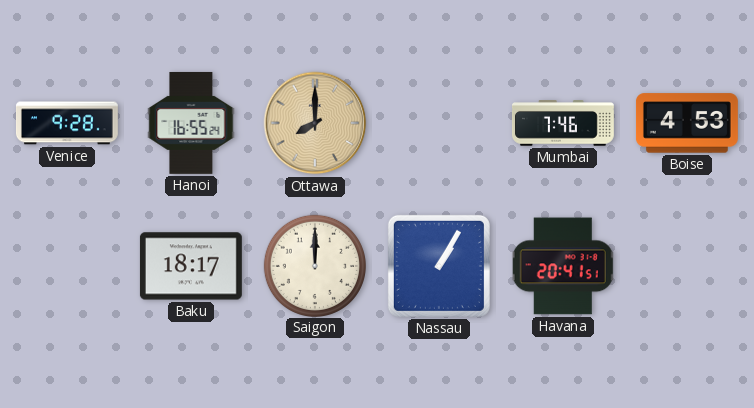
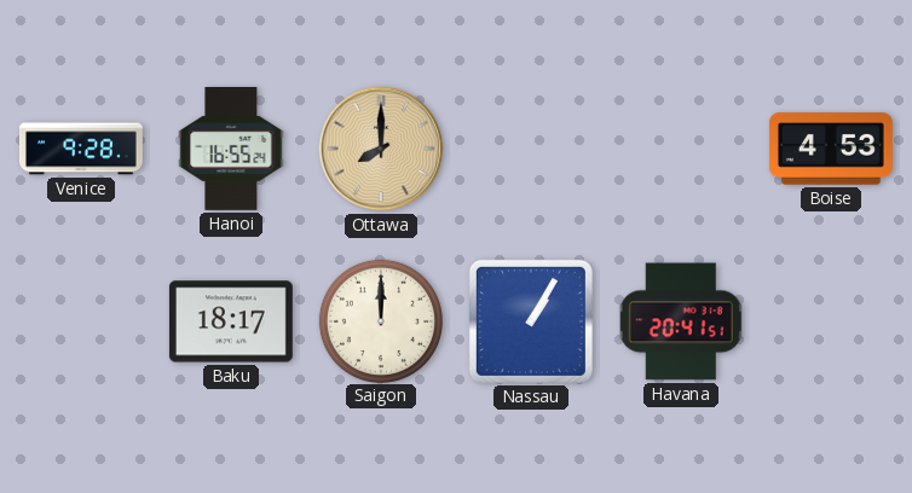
Mumbai: 7:46 -> none
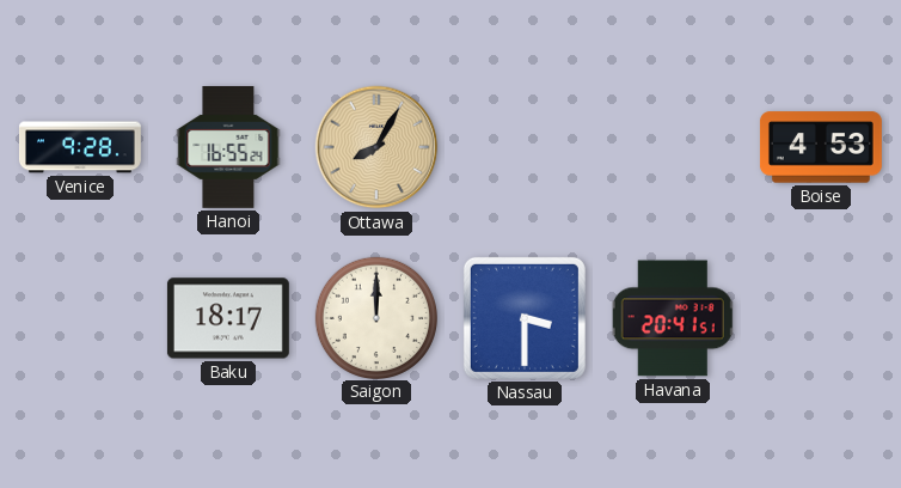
Ottawa: 8:00 -> 8:05
Nassau: 1:05 -> 3:30
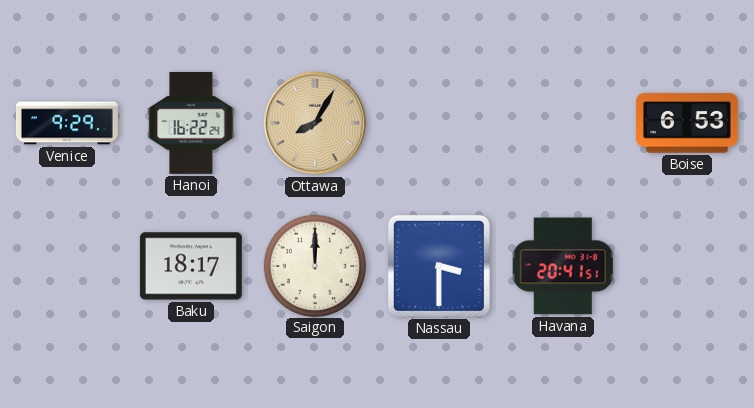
Venice: 9:28 -> 9:29
Hanoi: 16:55 -> 16:22
Boise: 4:53 -> 6:53
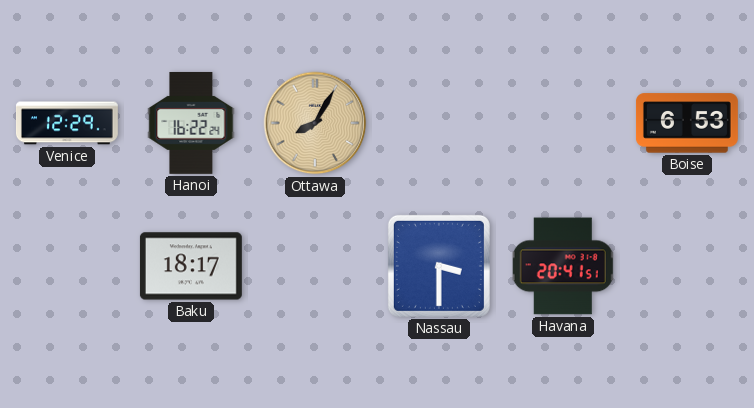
Venice: 9:29 -> 12:29
Saigon: 12:00 -> none
